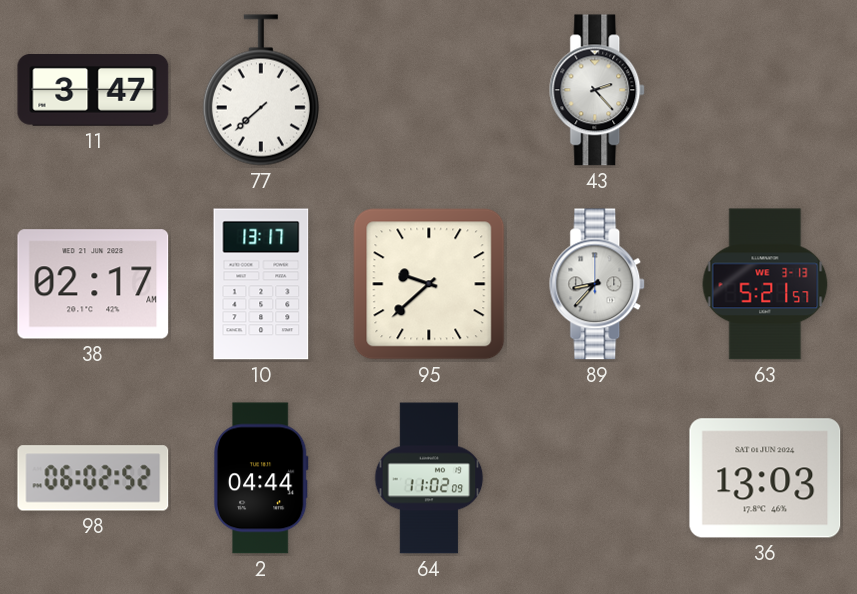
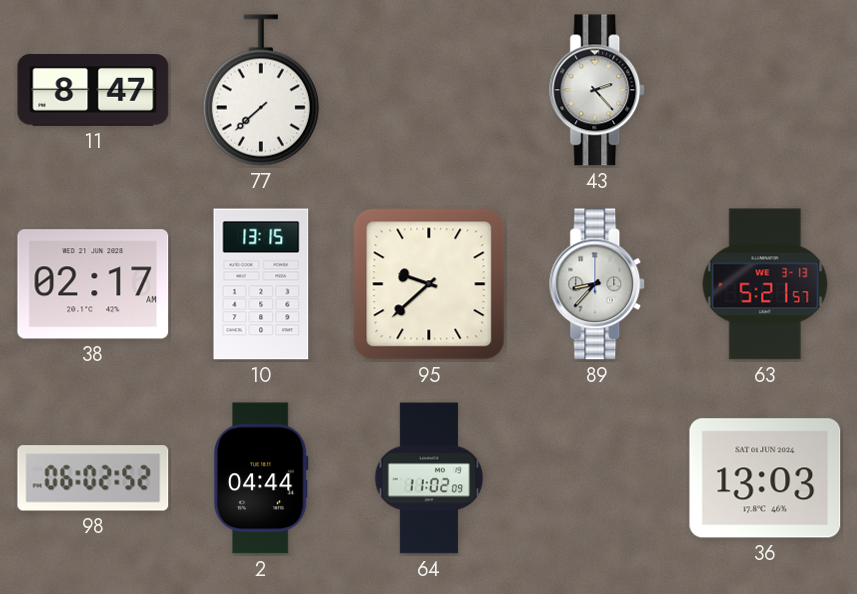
11: 3:47 -> 8:47
10: 13:17 -> 13:15
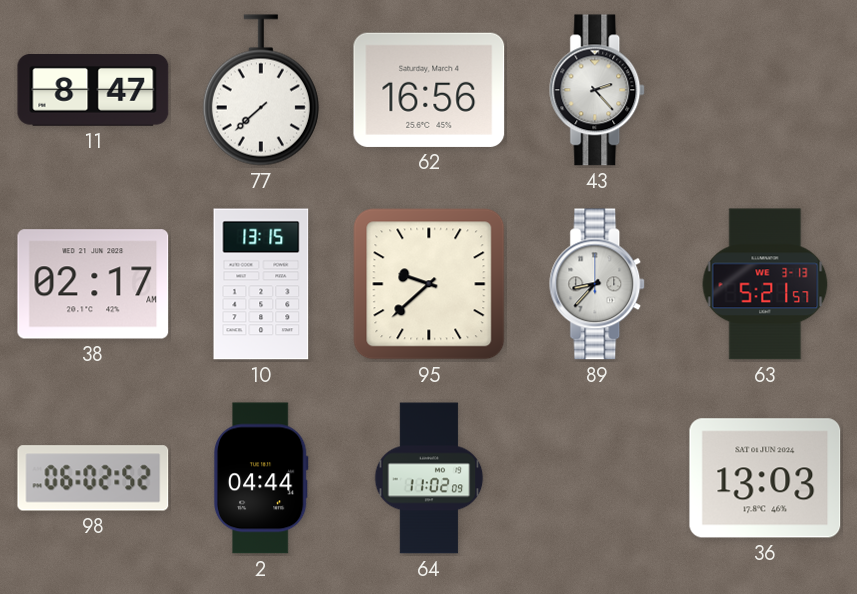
62: none -> 16:56
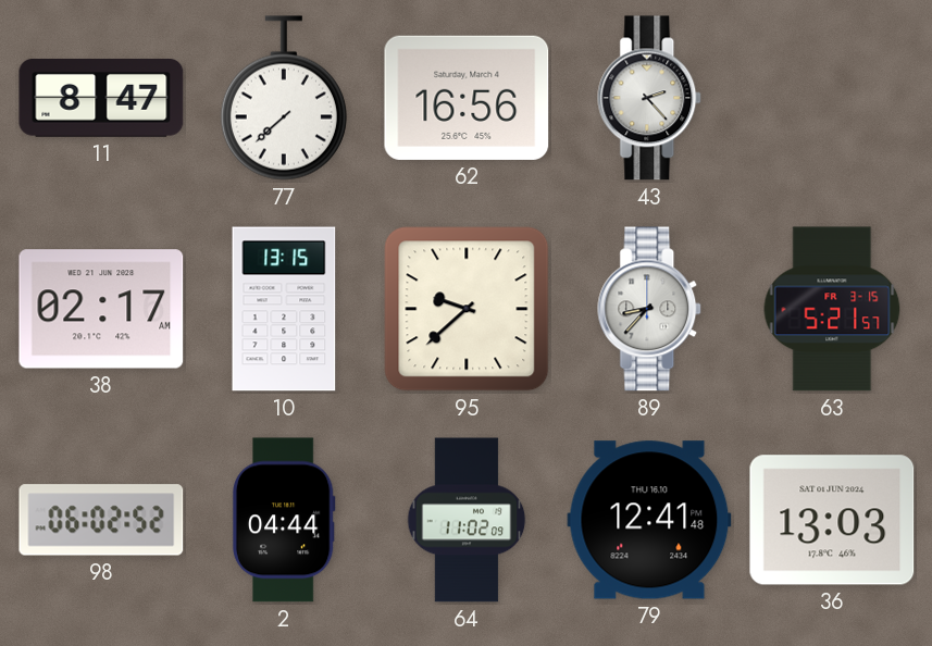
63 date: WE 3-13 -> FR 3-15
79: none -> 12:41
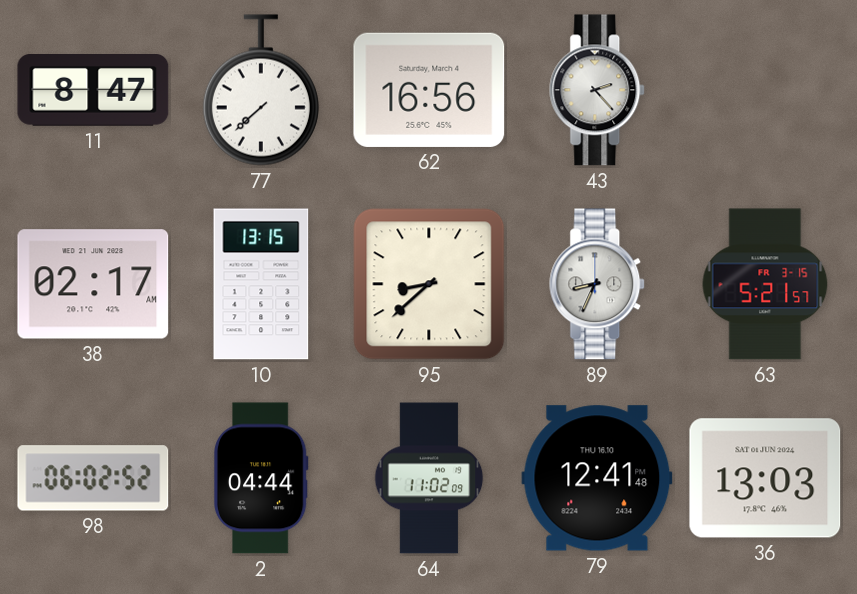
95: 9:38 -> 8:38
89: 8:37 -> 8:34
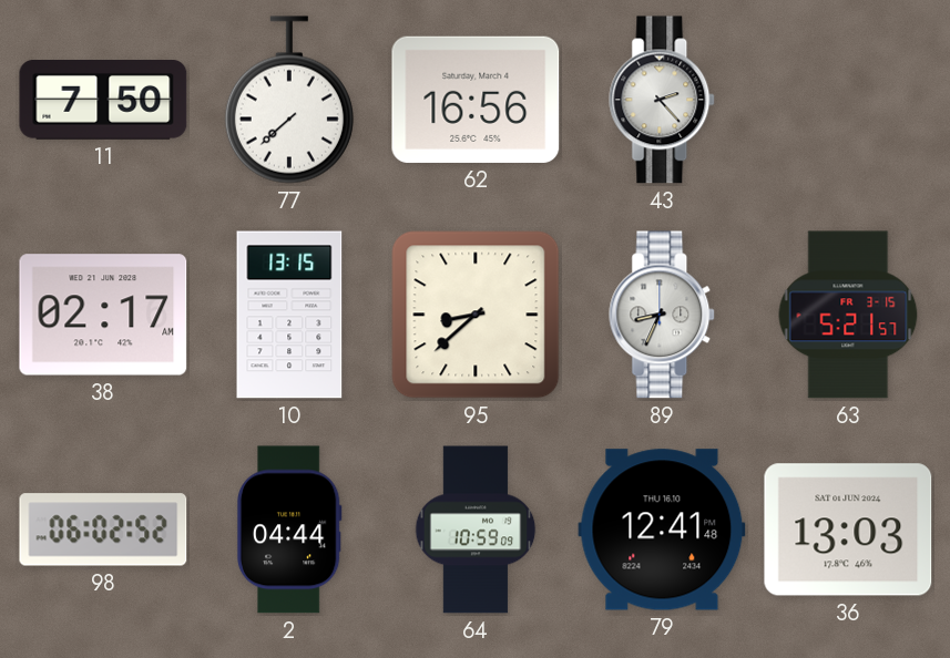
11: 8:47 -> 7:50
64: 11:02 -> 10:59
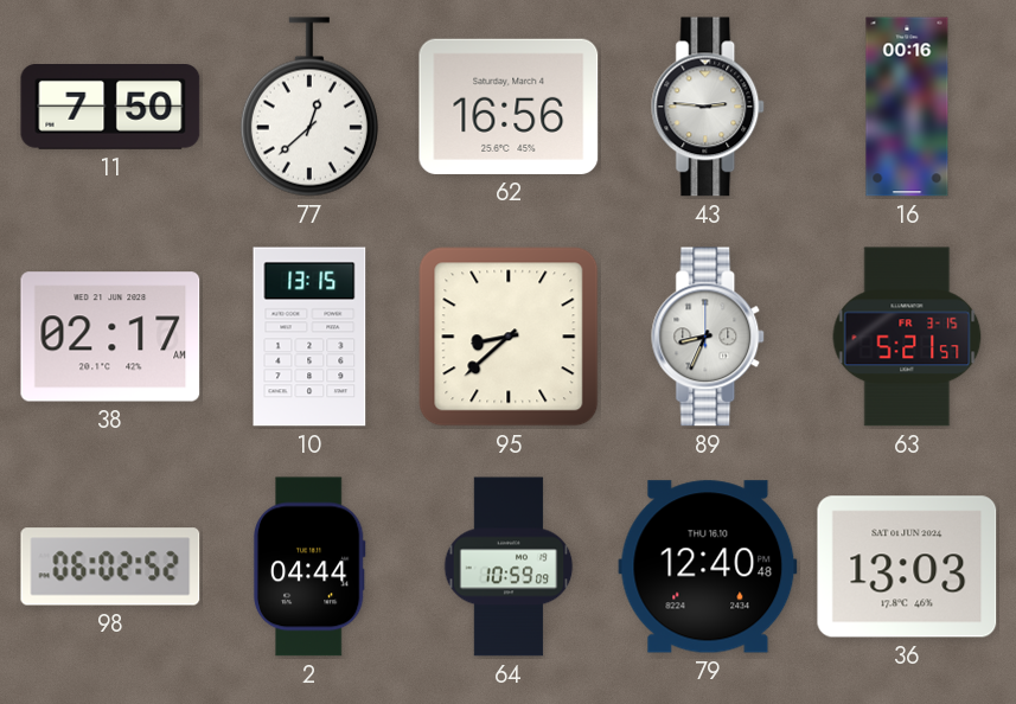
77: 7:38 -> 12:38
43: 2:23 -> 2:46
16: none -> 00:16
79: 12:41 -> 12:40
